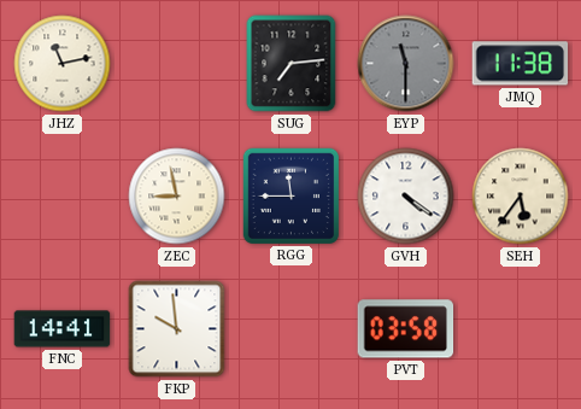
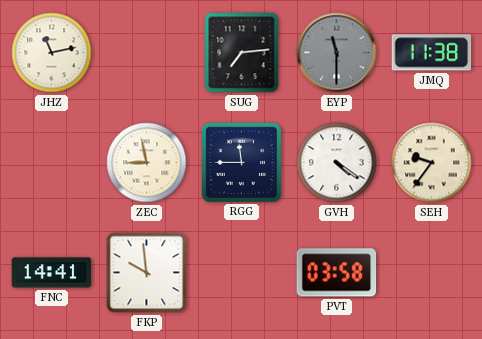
SEH: 5:36 -> 9:36
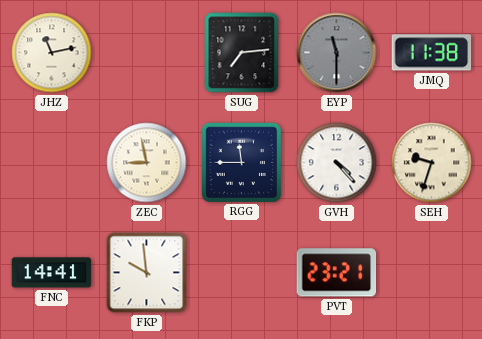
GVH: 4:21 -> 4:23
SEH: 9:36 -> 9:33
PVT: 03:58 -> 23:21
